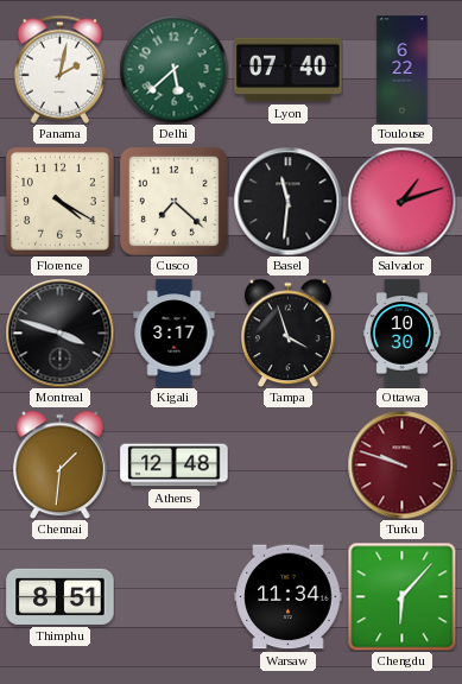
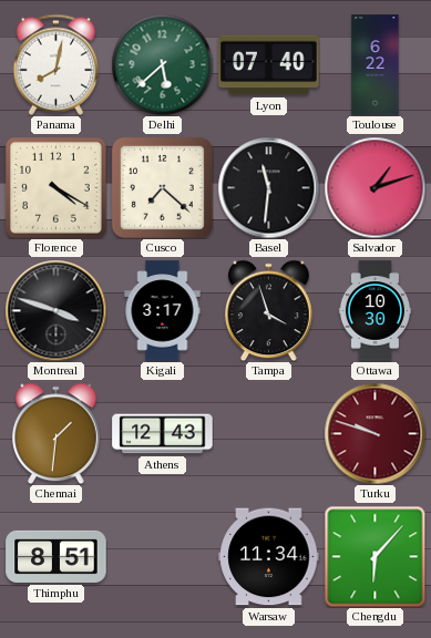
Panama: 2:02 -> 8:02
Athens: 12:48 -> 12:43
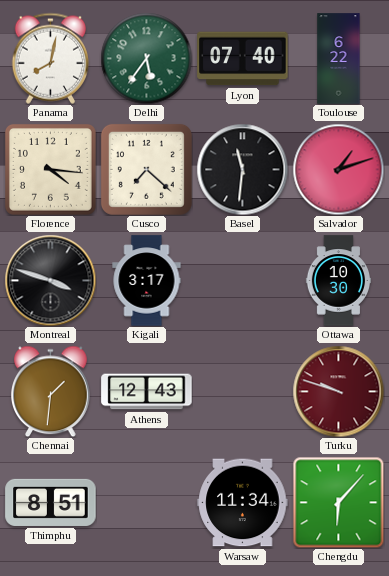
Delhi: 5:38 -> 5:36
Florence: 4:20 -> 4:16
Tampa: 3:57 -> none
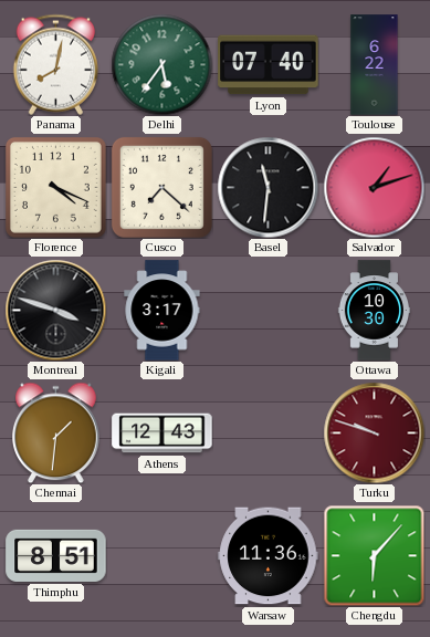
Florence: 4:16 -> 4:19
Warsaw: 11:34 -> 11:36
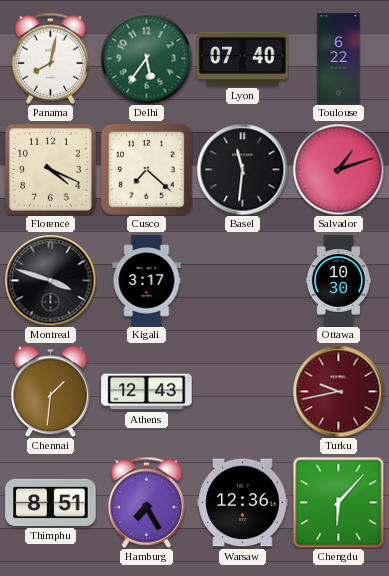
Turku: 9:48 -> 9:43
Hamburg: none -> 7:25
Warsaw: 11:36 -> 12:36
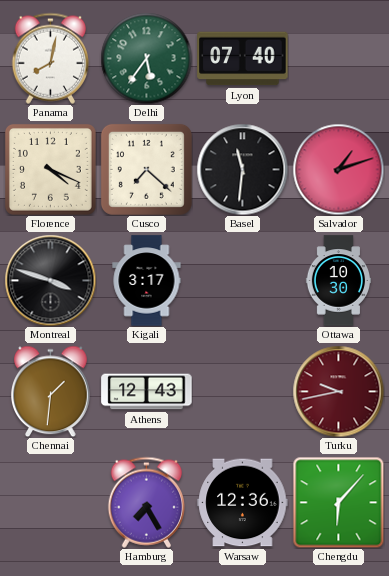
Toulouse: 6:22 -> none
Thimphu: 8:51 -> none
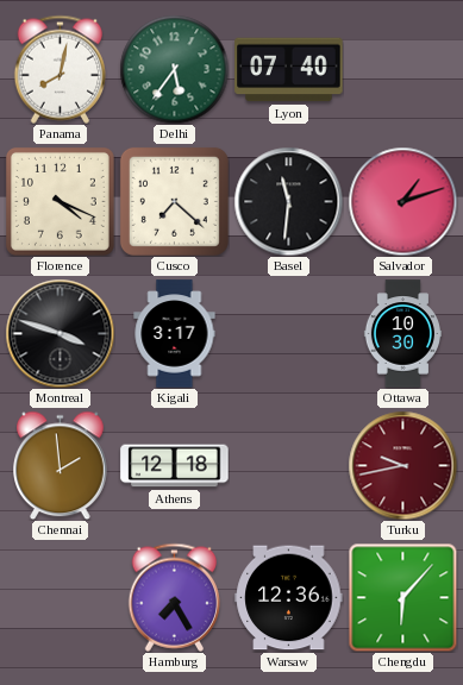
Chennai: 1:31 -> 1:59
Athens: 12:43 -> 12:18
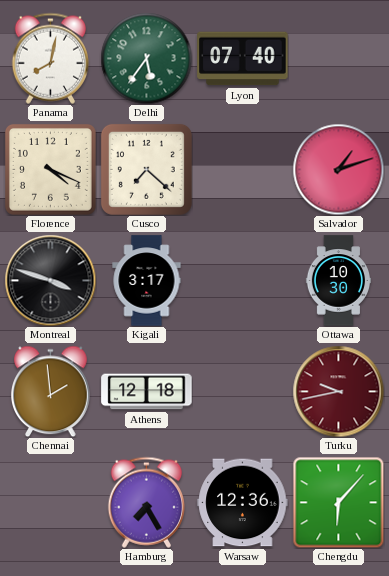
Basel: 11:31 -> none
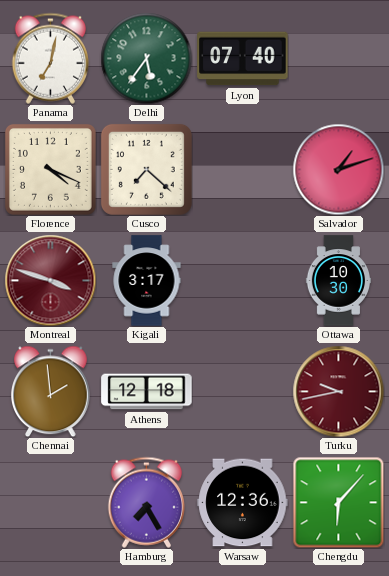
Panama: 8:02 -> 7:02
Montreal dial: black -> burgundy
